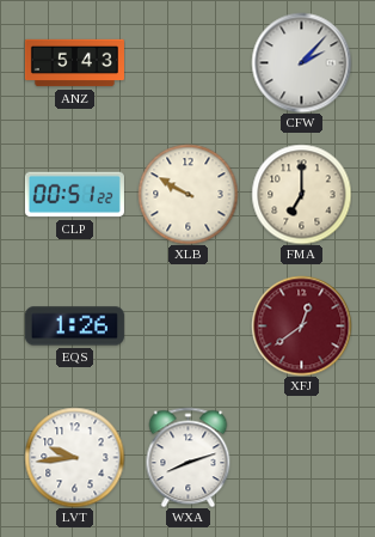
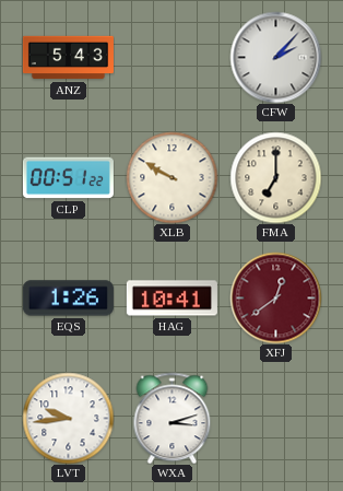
HAG: none -> 10:41
WXA: 8:12 -> 3:12
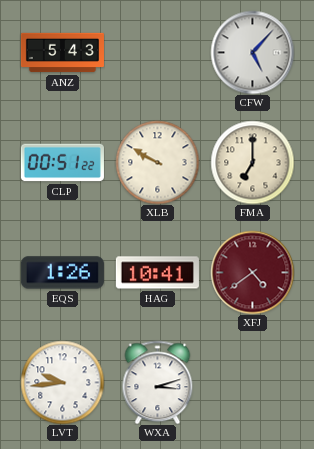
CFW: 2:07 -> 5:07
XFJ: 12:39 -> 4:39
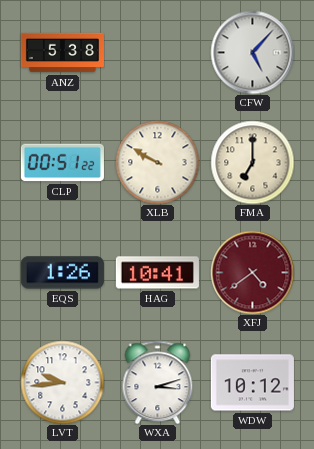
ANZ: 5:43 -> 5:38
WDW: none -> 10:12
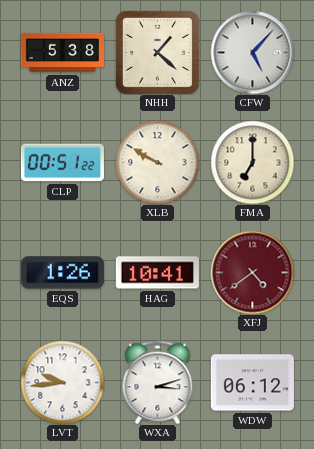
NHH: none -> 1:22
WDW: 10:12 -> 06:12
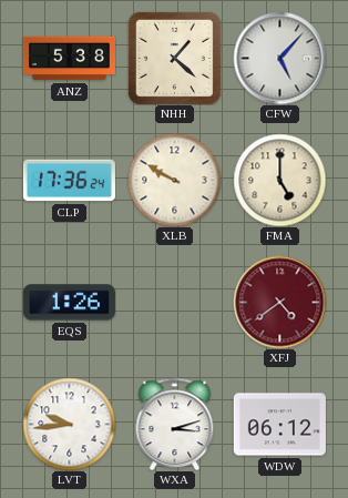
CLP: 00:51 -> 17:36
FMA: 7:00 -> 5:00
HAG: 10:41 -> none
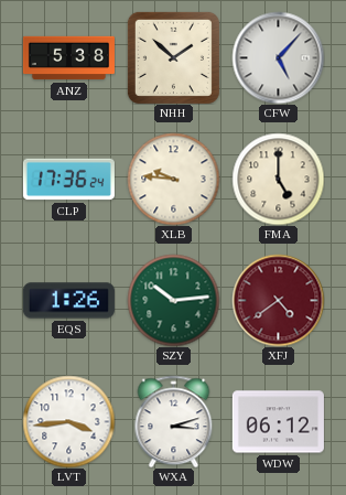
NHH: 1:22 -> 1:52
XLB: 9:50 -> 9:46
SZY: none -> 10:14
LVT: 9:44 -> 3:44
